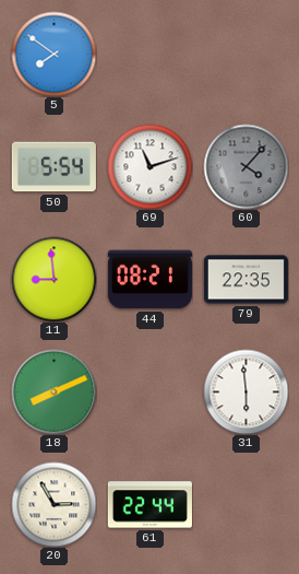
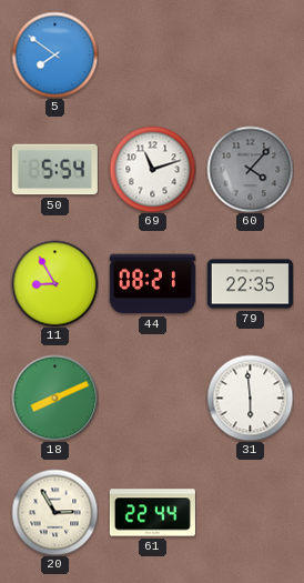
11: 8:59 -> 8:55
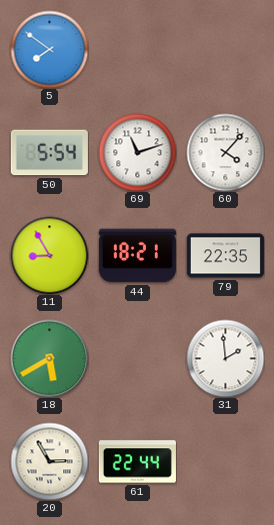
60 dial: grey -> white
44: 08:21 -> 18:21
18: 8:11 -> 5:40
31: 5:59 -> 1:59
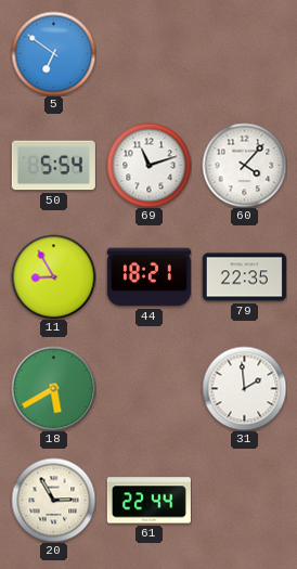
5: 7:51 -> 6:51
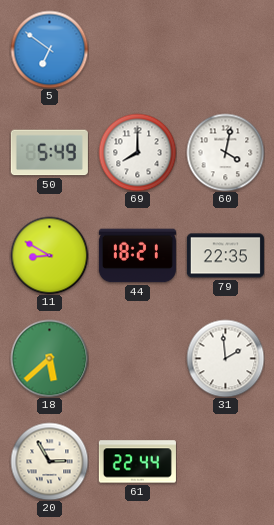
50: 5:54 -> 5:49
69: 11:12 -> 8:00
60: 4:07 -> 4:02
11: 8:55 -> 8:50
18: 5:40 -> 5:38
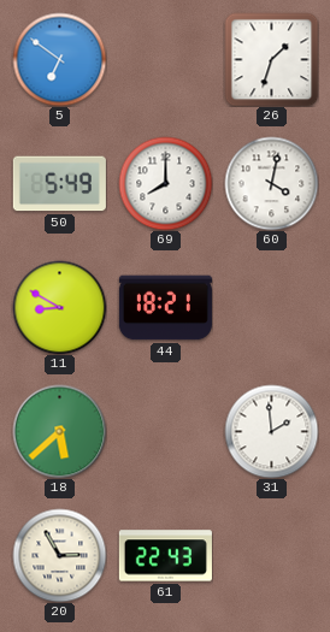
26: none -> 1:33
79: 22:35 -> none
61: 22:44 -> 22:43
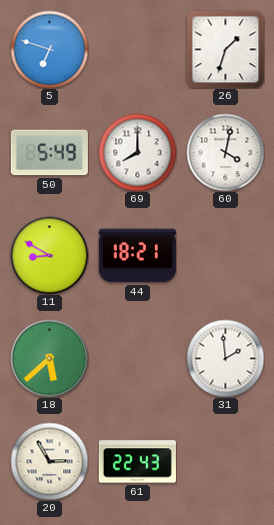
5: 6:51 -> 6:48
